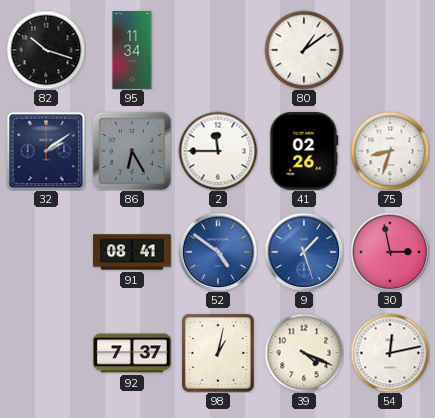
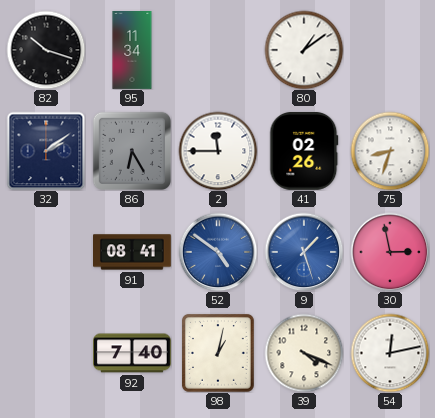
92: 7:37 -> 7:40
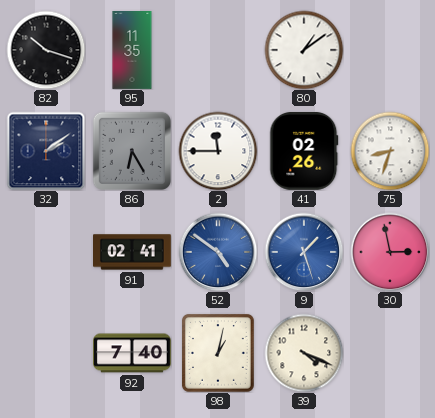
95: 11:34 -> 11:35
91: 08:41 -> 02:41
54: 12:13 -> none
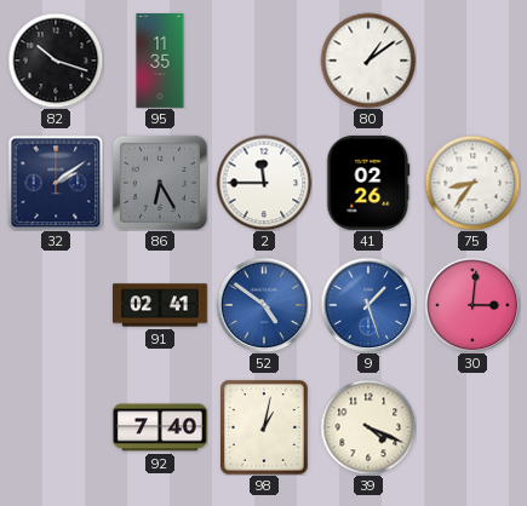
75: 8:33 -> 8:36
30: 2:58 -> 3:01
